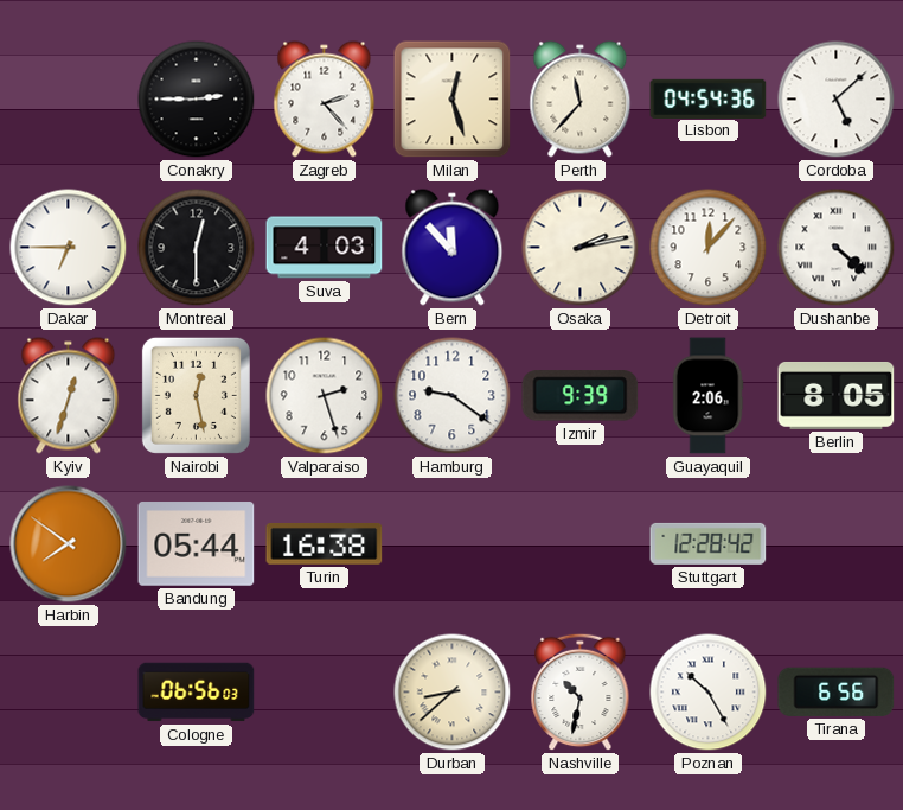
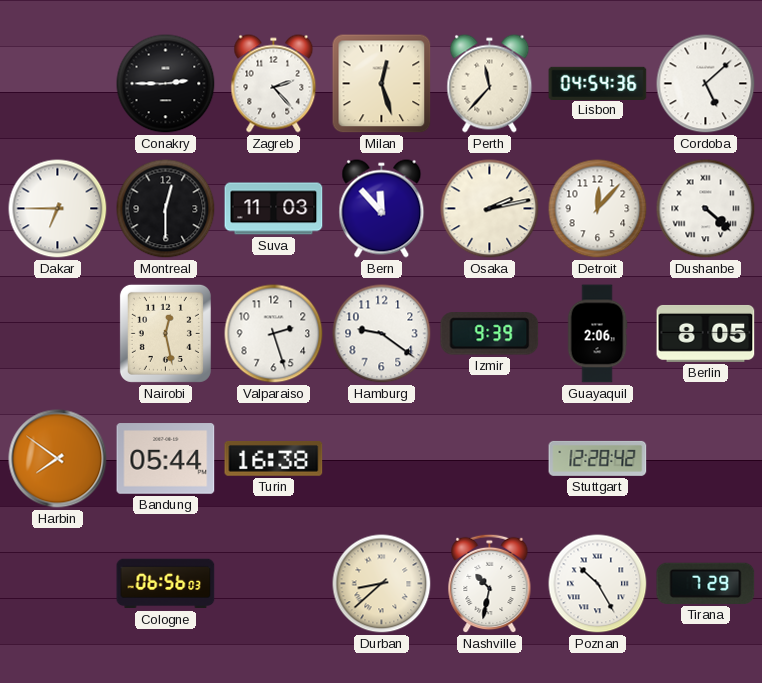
Suva: 4:03 -> 11:03
Kyiv: 12:33 -> none
Tirana: 6:56 -> 7:29
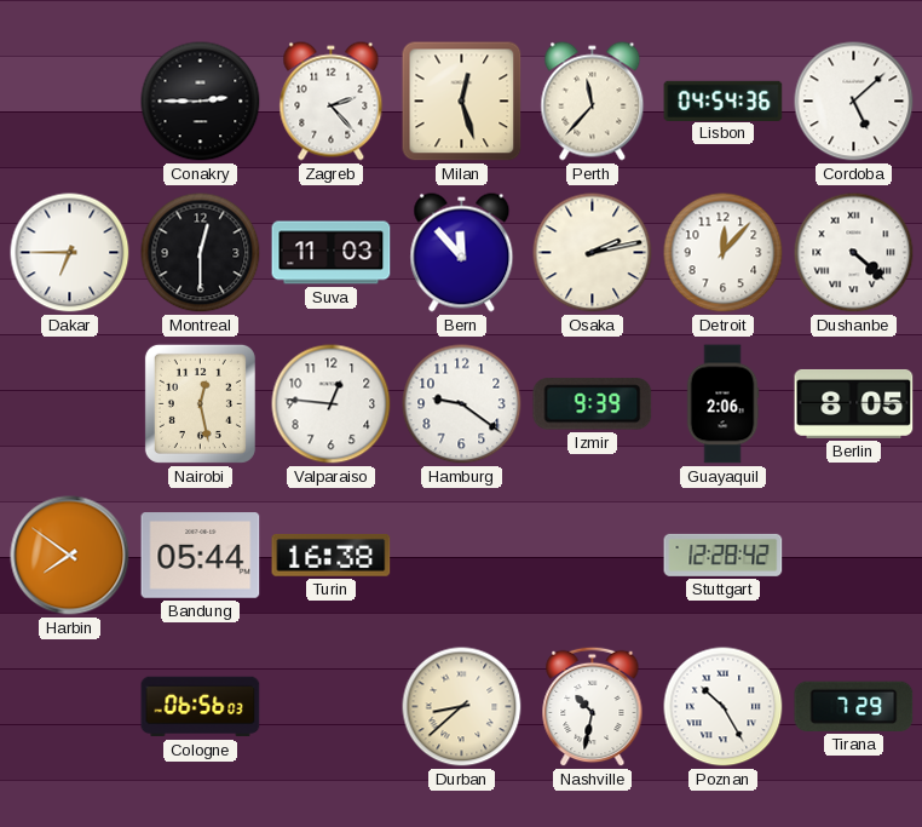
Valparaiso: 2:27 -> 12:46
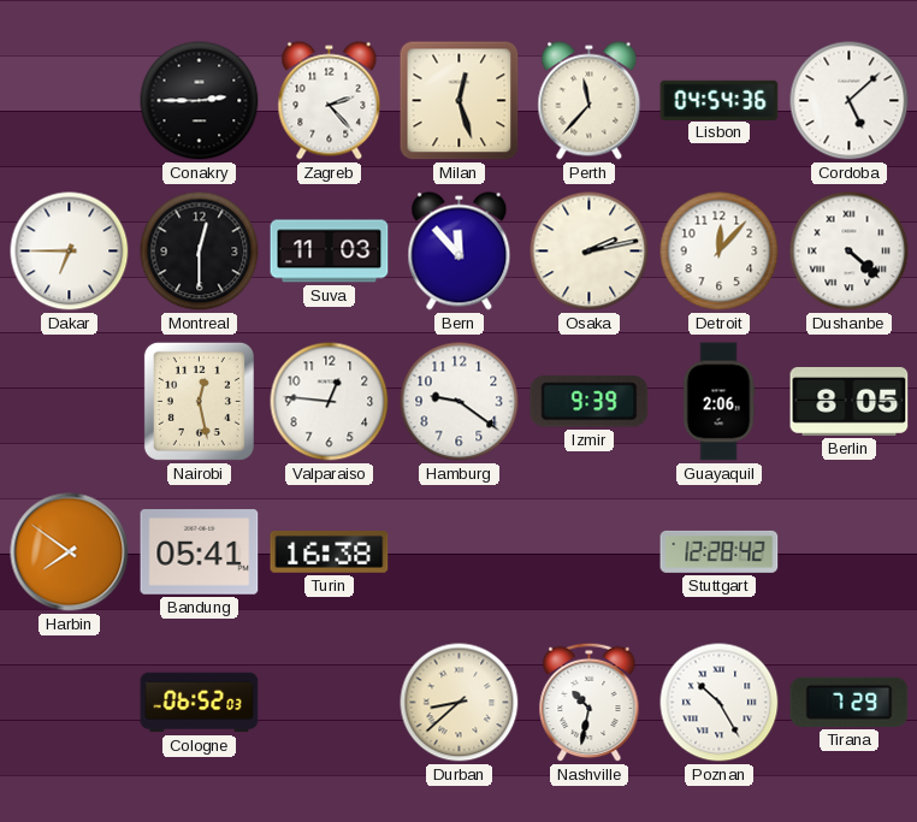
Bandung: 05:44 -> 05:41
Cologne: 06:56 -> 06:52
